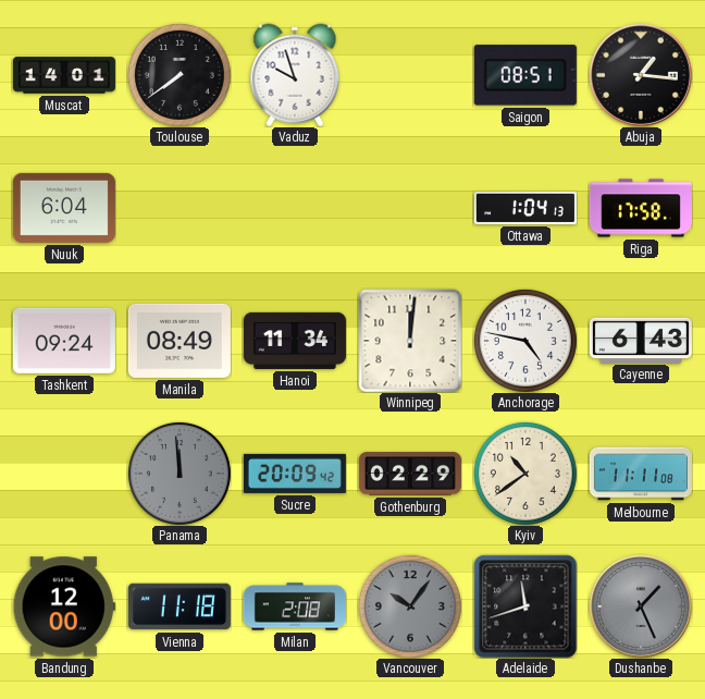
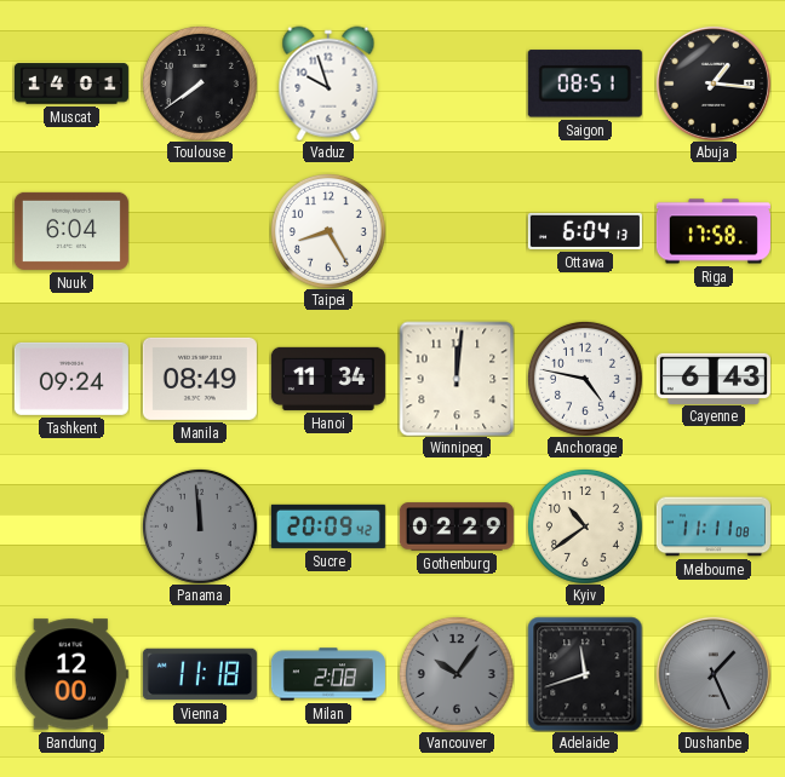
Taipei: none -> 8:25
Ottawa: 1:04 -> 6:04
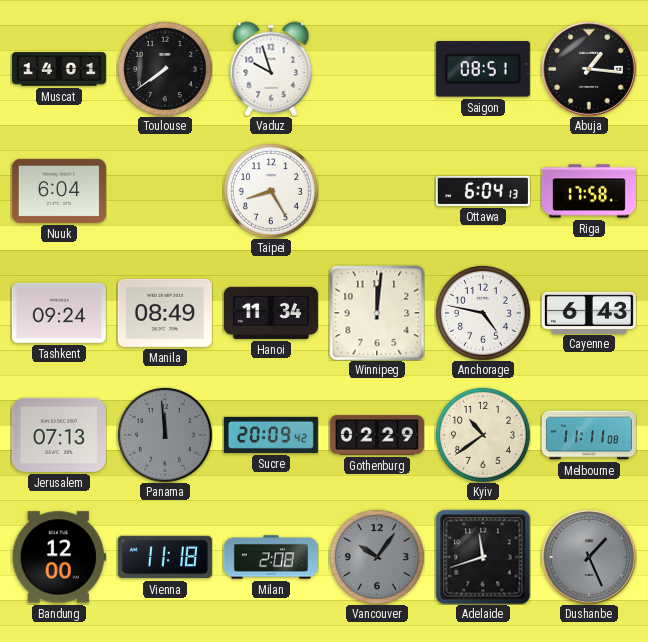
Jerusalem: none -> 07:13
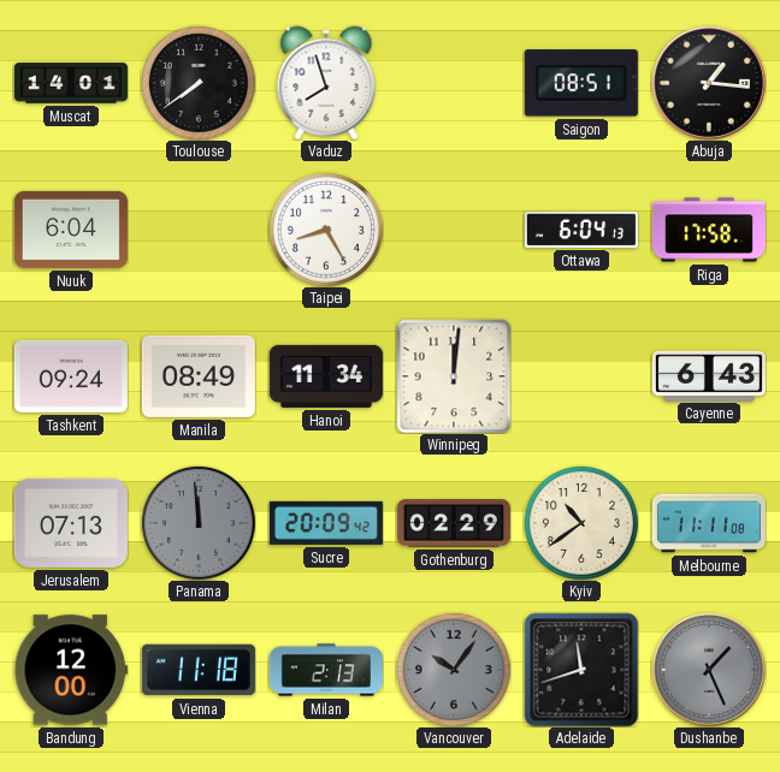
Vaduz: 9:57 -> 7:57
Anchorage: 4:47 -> none
Milan: 2:08 -> 2:13
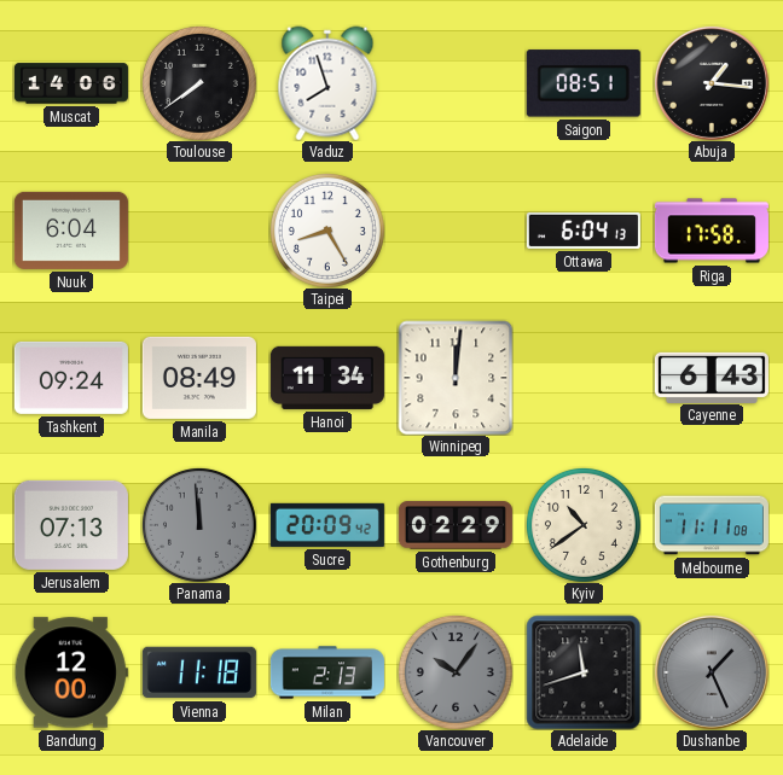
Muscat: 14:01 -> 14:06
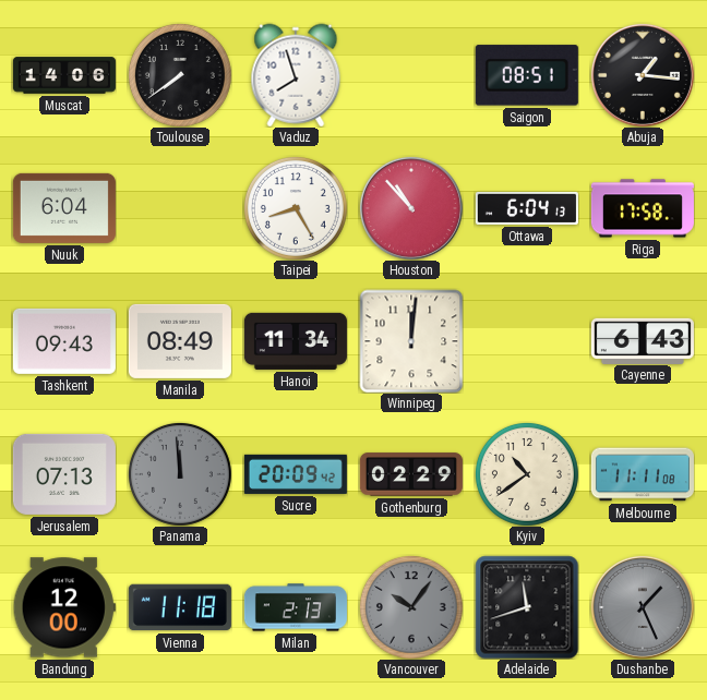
Houston: none -> 10:53
Tashkent: 09:24 -> 09:43
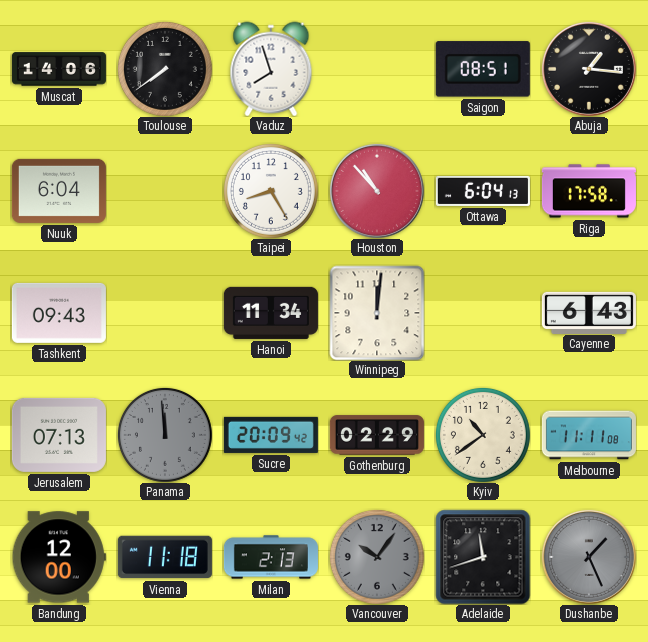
Manila: 08:49 -> none
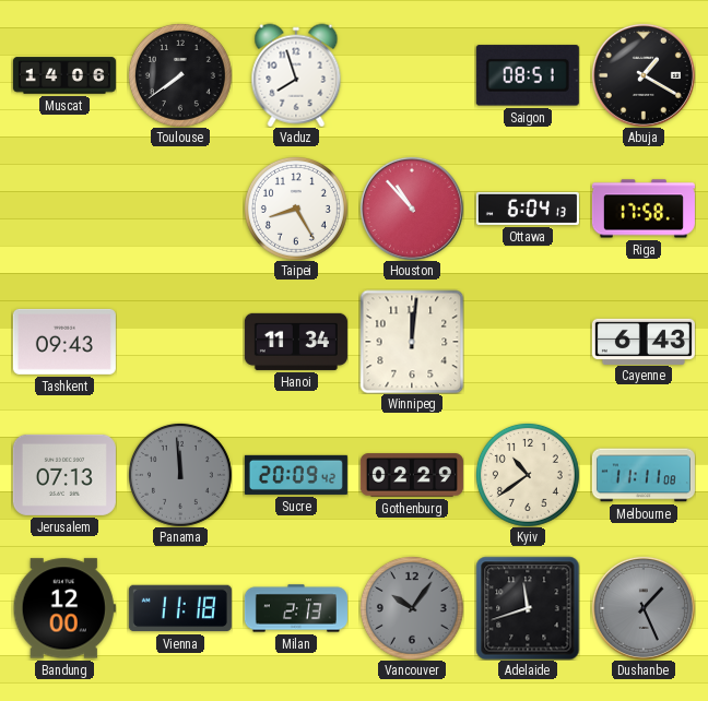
Abuja: 1:16 -> 1:20
Nuuk: 6:04 -> none
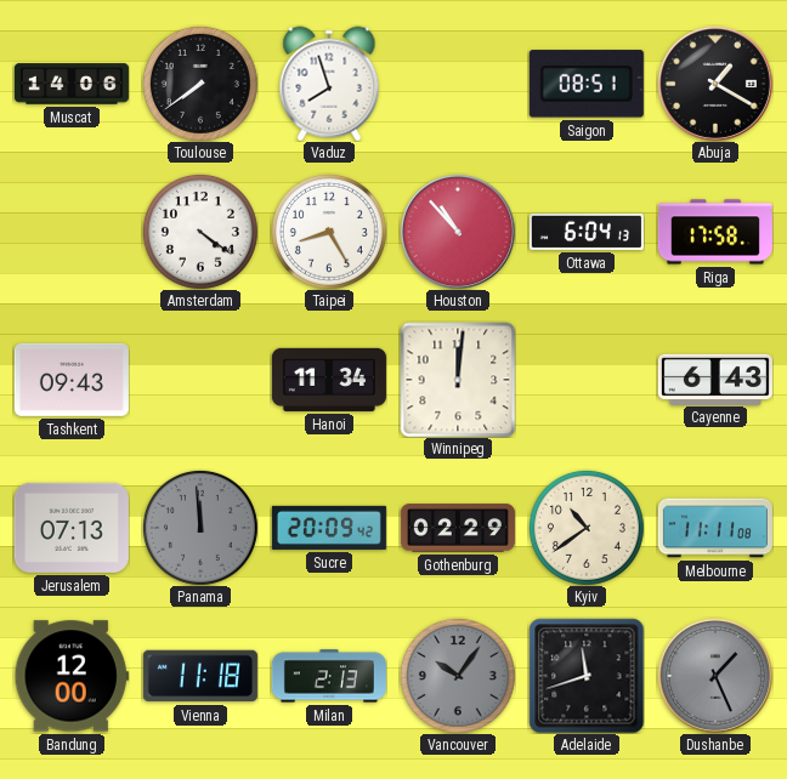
Amsterdam: none -> 4:21
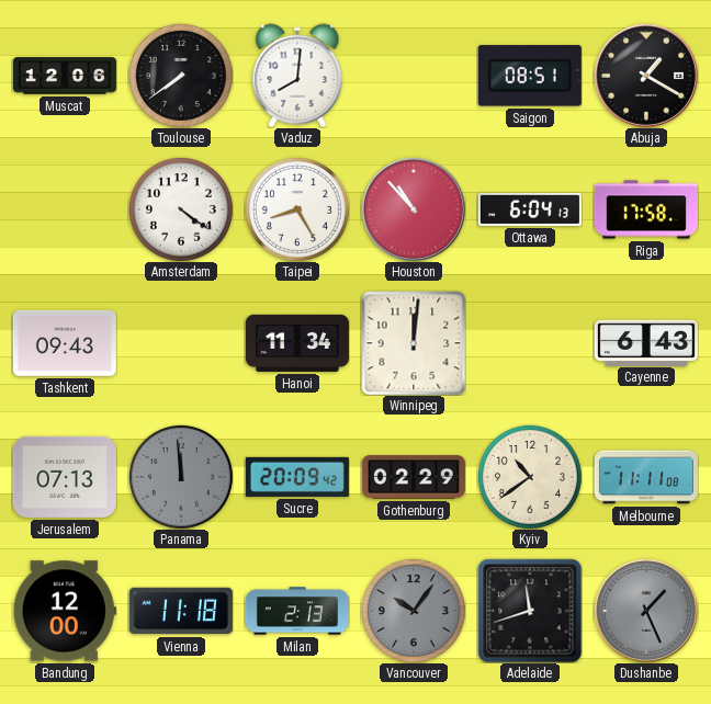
Muscat: 14:06 -> 12:06
Vaduz: 7:57 -> 8:01
